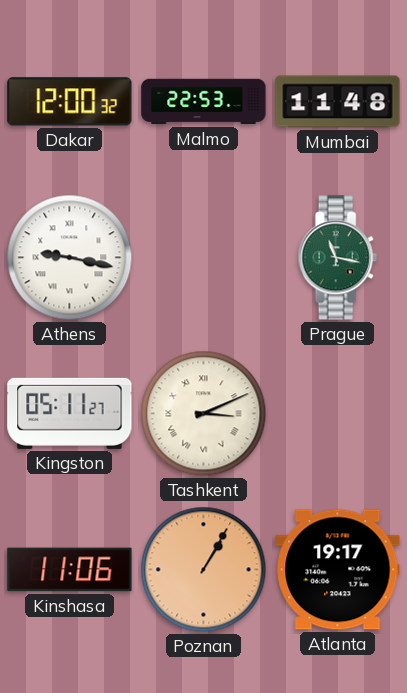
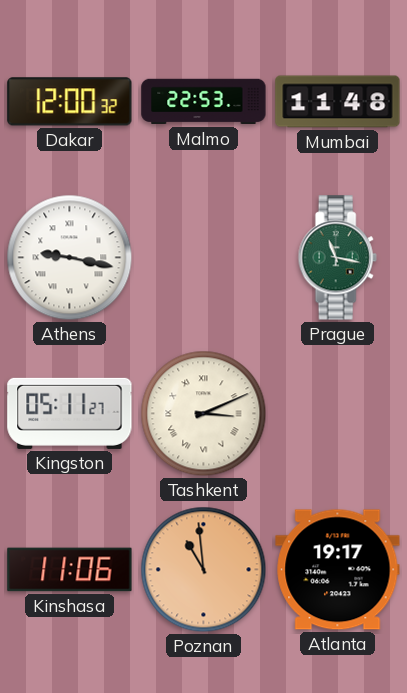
Poznan: 1:05 -> 10:59
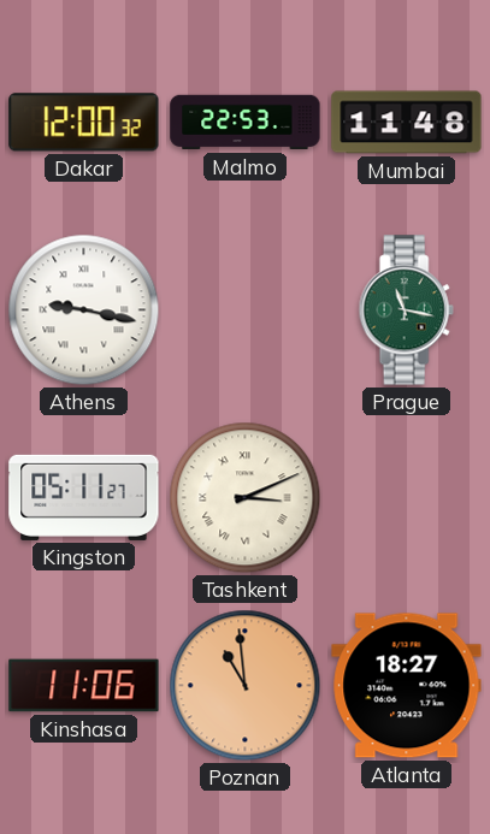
Atlanta: 19:17 -> 18:27
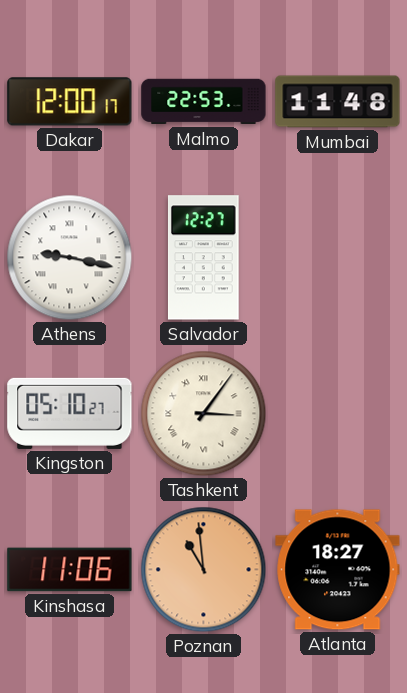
Dakar: 12:00:32 -> 12:00:17
Salvador: none -> 12:27
Prague: 11:17 -> none
Kingston: 05:11 -> 05:10
Tashkent: 3:11 -> 3:06
